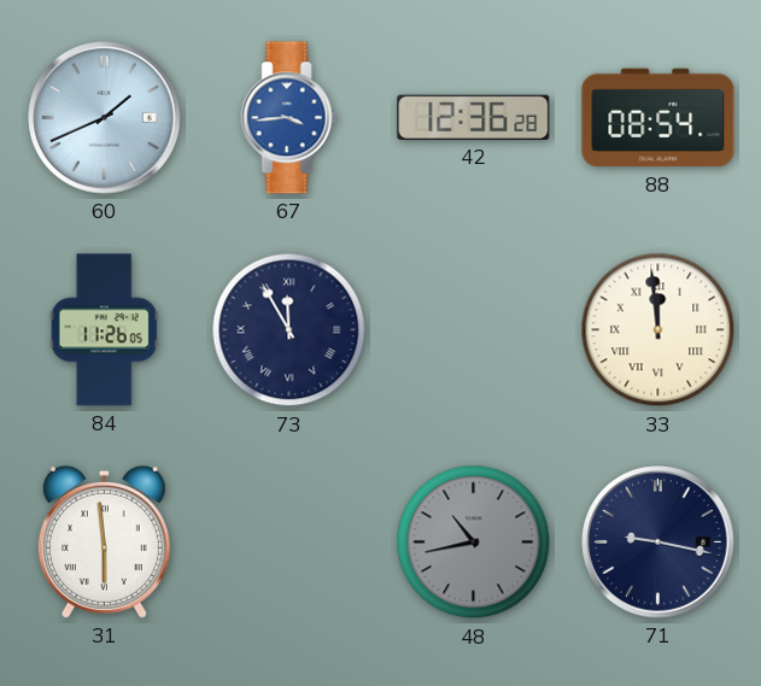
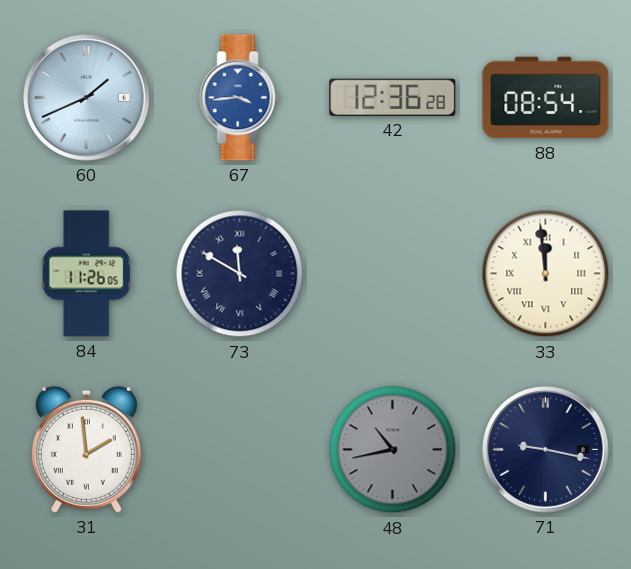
73: 11:55 -> 11:50
31: 5:59 -> 1:59
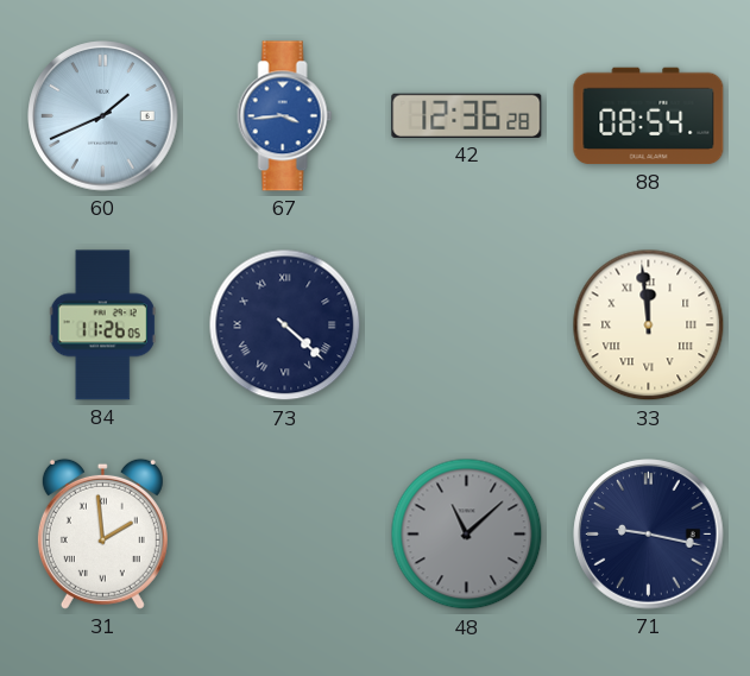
73: 11:50 -> 4:22
48: 10:43 -> 11:08
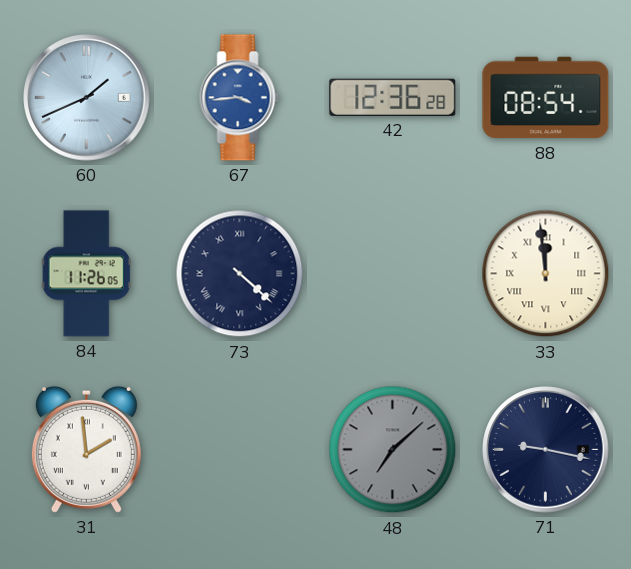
48: 11:08 -> 7:08
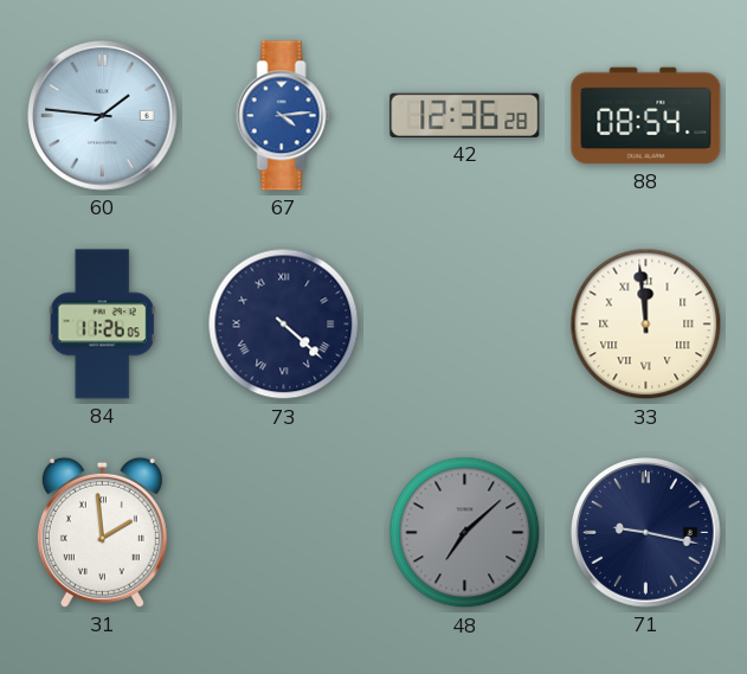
60: 1:41 -> 1:46
67: 3:44 -> 4:14
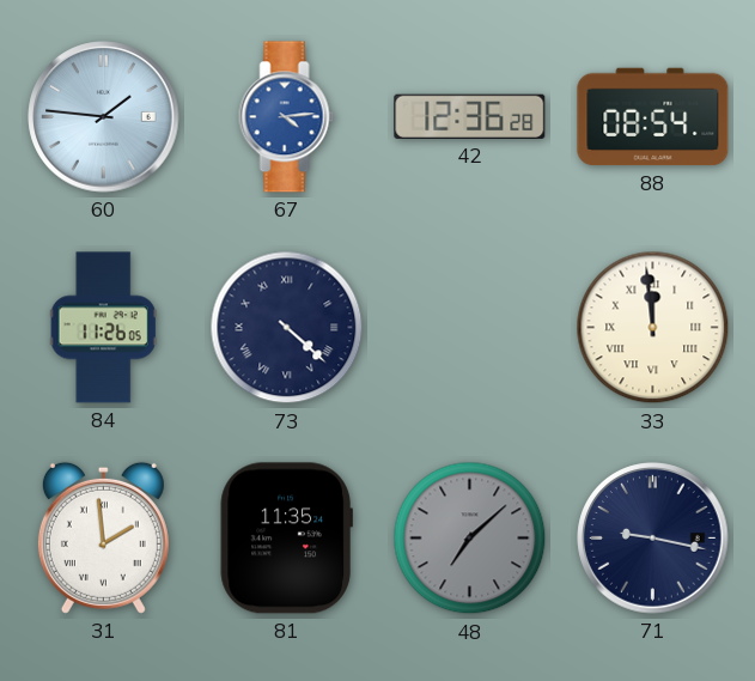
81: none -> 11:35
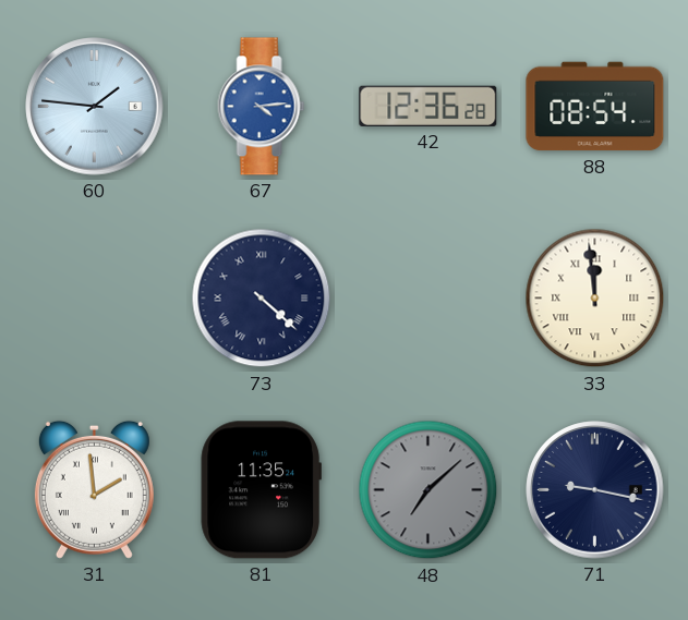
84: 11:26 -> none
